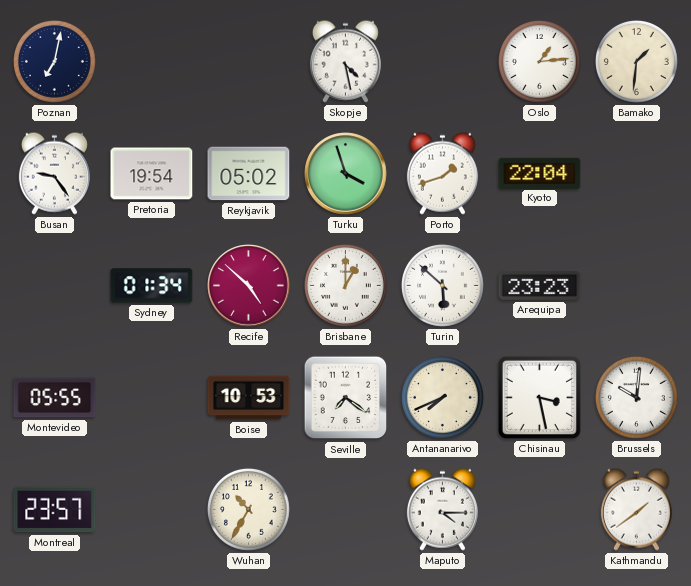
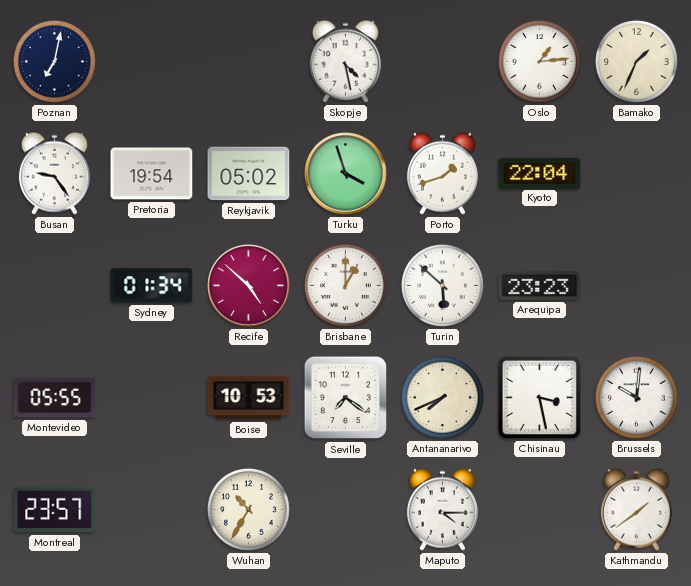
Bamako: 1:31 -> 1:34
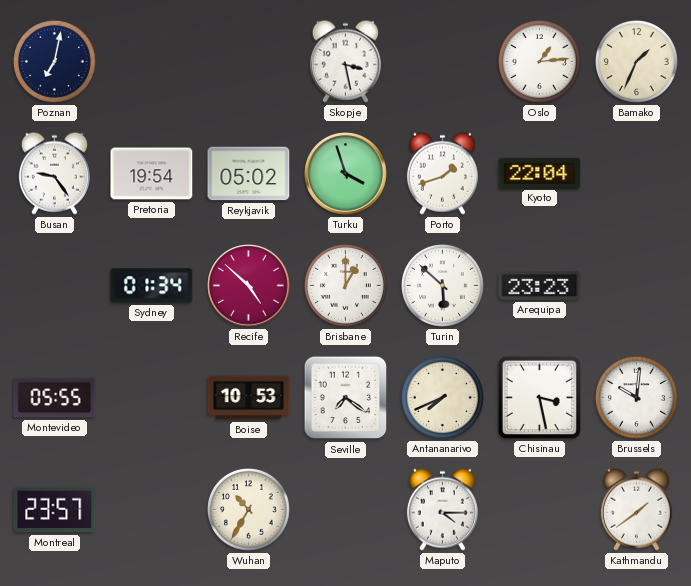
Skopje: 4:28 -> 3:28
